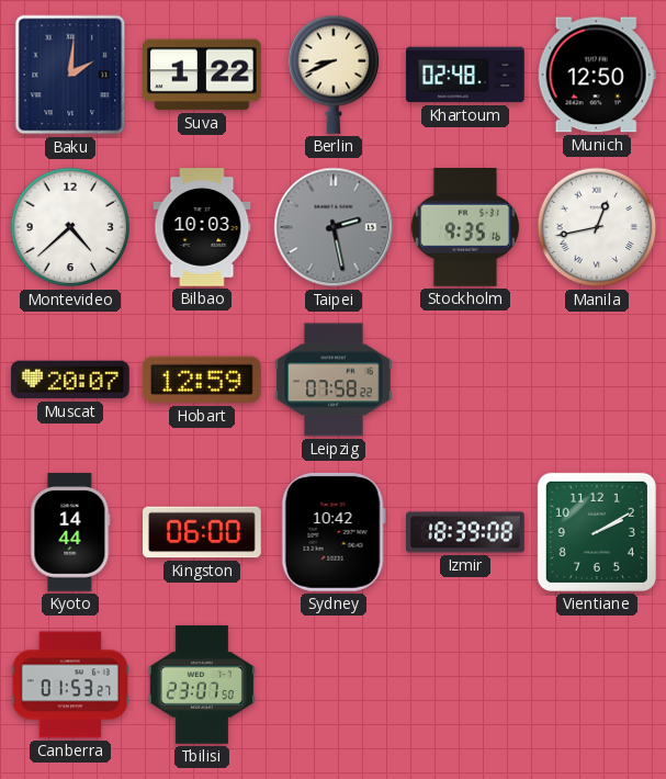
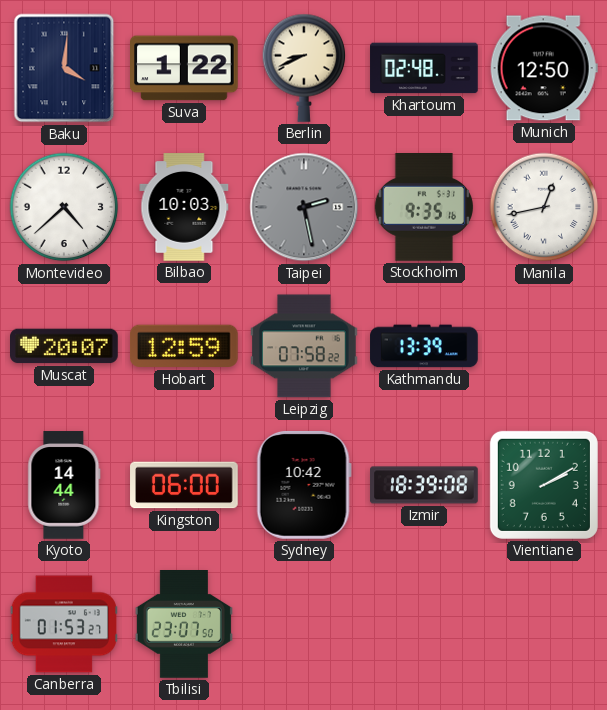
Baku: 2:01 -> 4:01
Kathmandu: none -> 13:39
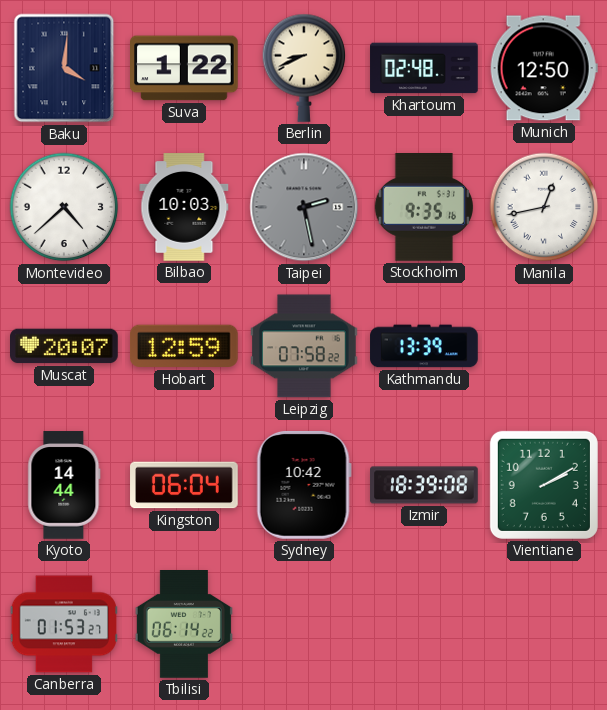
Kingston: 06:00 -> 06:04
Tbilisi: 23:07 -> 06:14
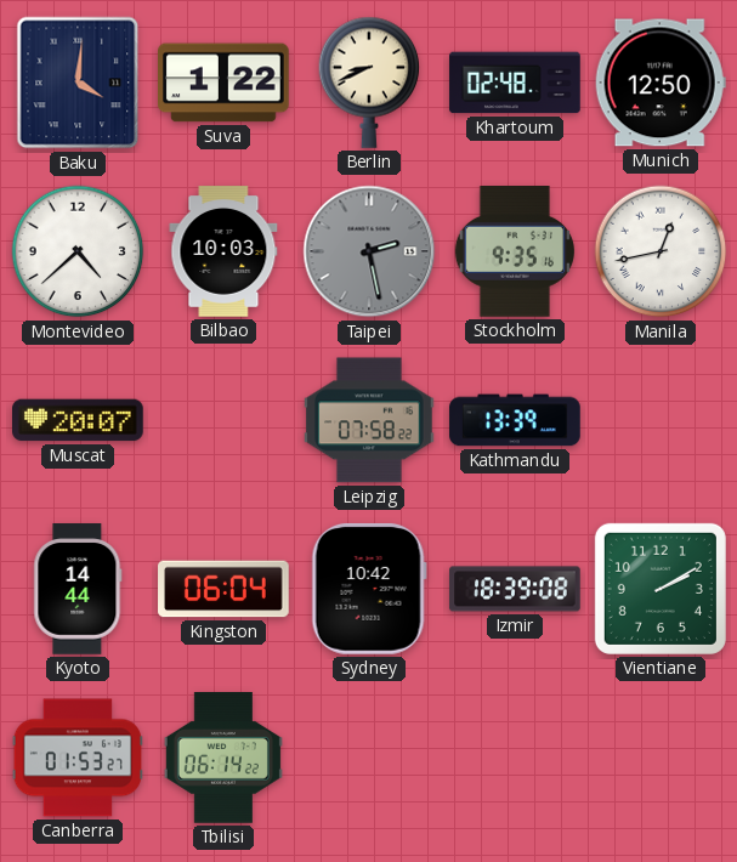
Hobart: 12:59 -> none
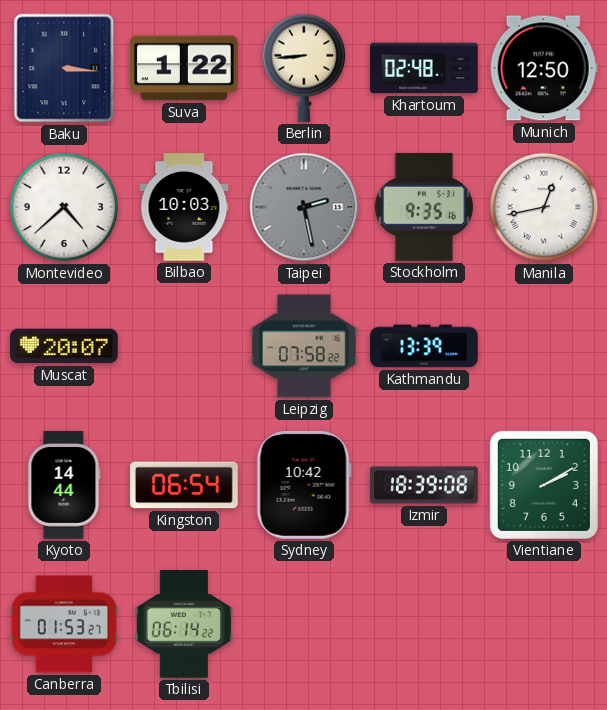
Baku: 4:01 -> 3:16
Berlin: 8:41 -> 8:44
Kingston: 06:04 -> 06:54
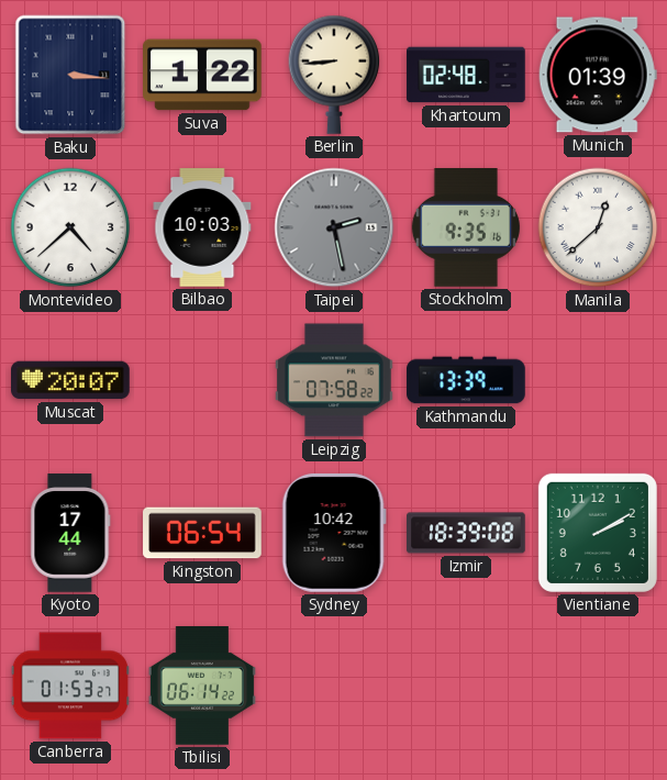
Munich: 12:50 -> 01:39
Manila: 12:43 -> 12:38
Kyoto: 14:44 -> 17:44
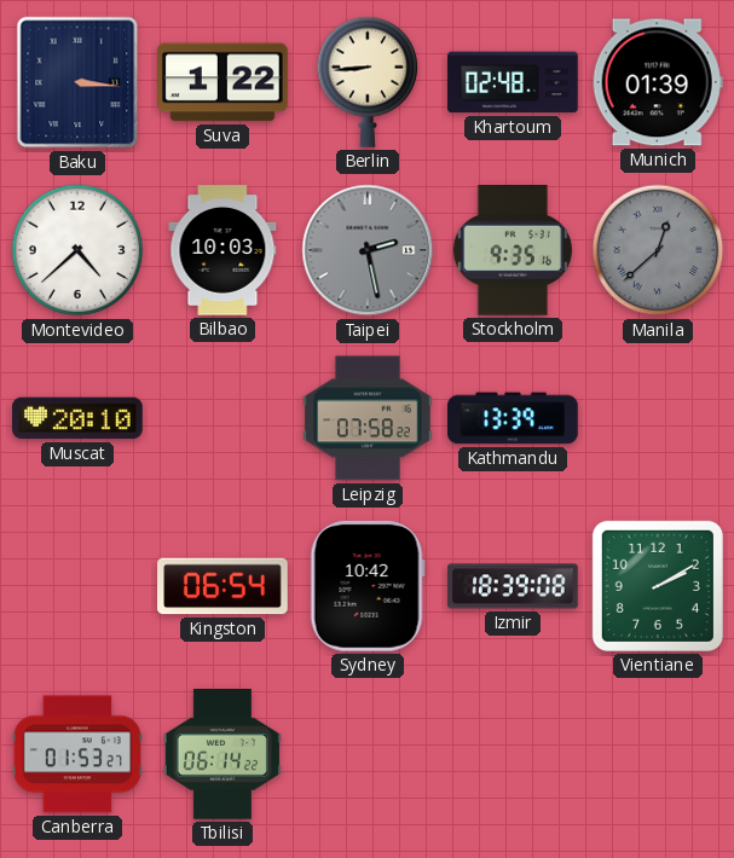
Manila dial: white -> grey
Muscat: 20:07 -> 20:10
Kyoto: 17:44 -> none
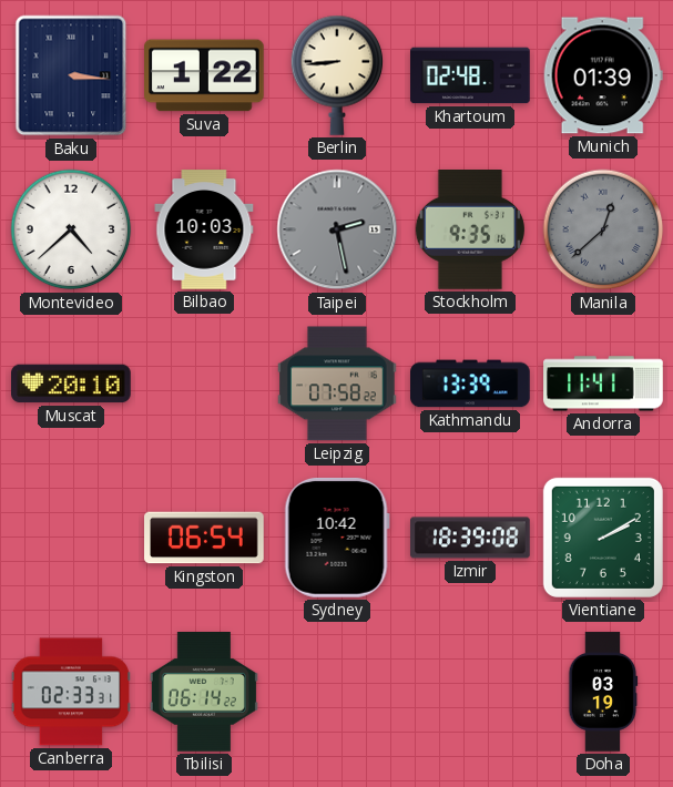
Andorra: none -> 11:41
Canberra: 01:53 -> 02:33
Doha: none -> 03:19
